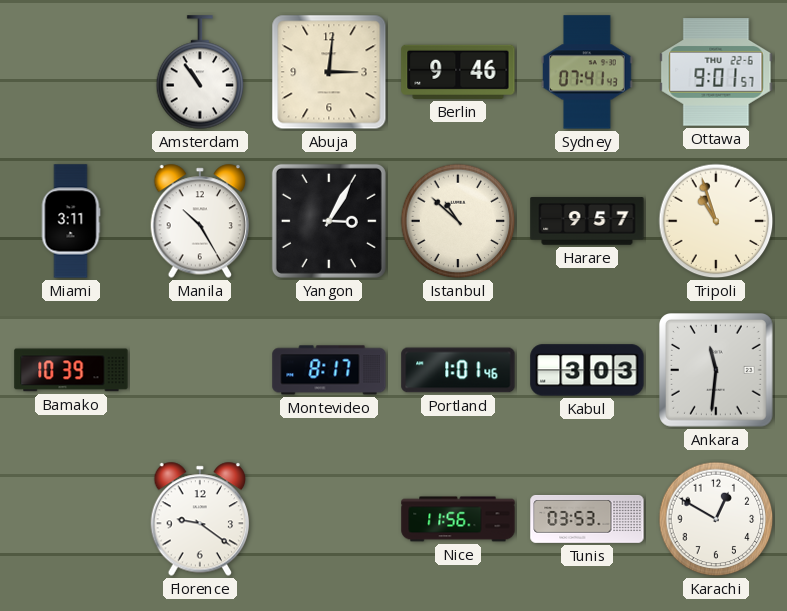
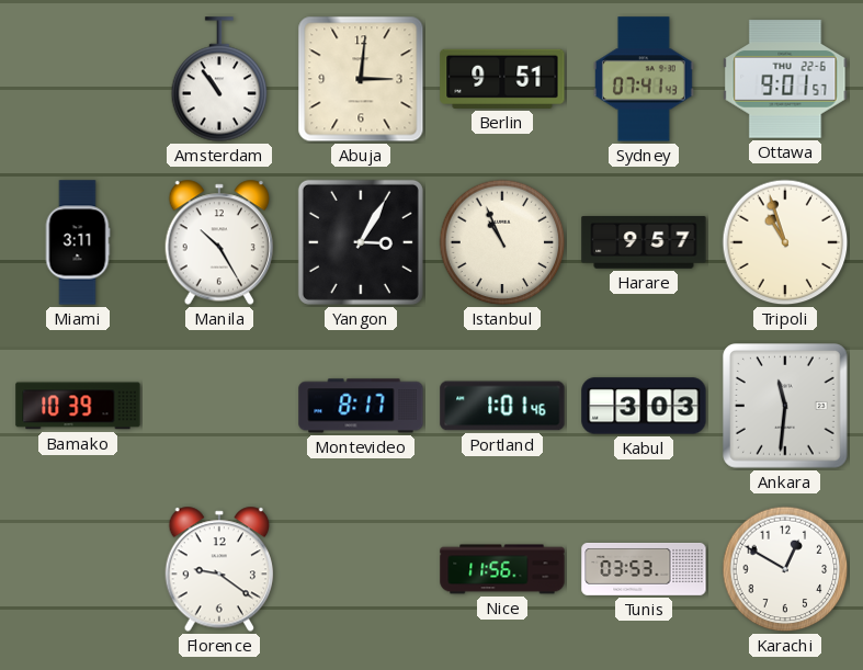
Berlin: 9:46 -> 9:51
Istanbul: 10:52 -> 10:56
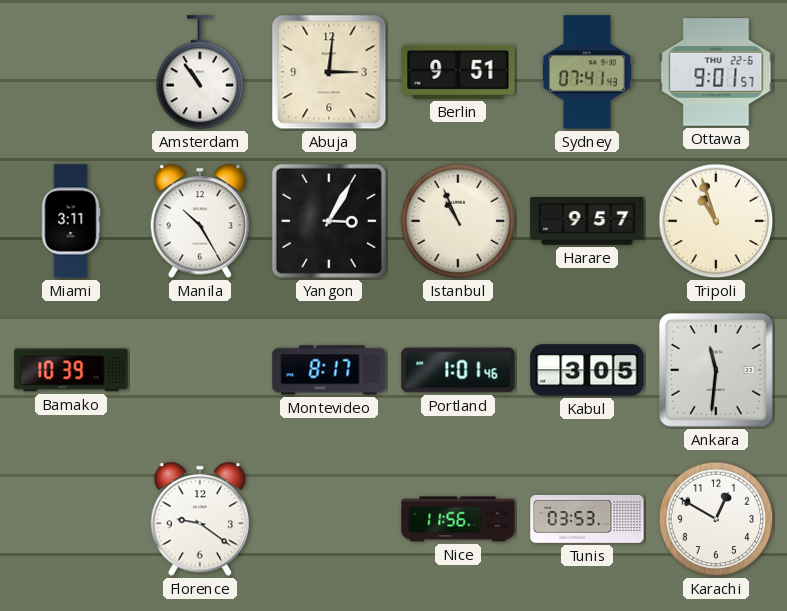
Kabul: 3:03 -> 3:05
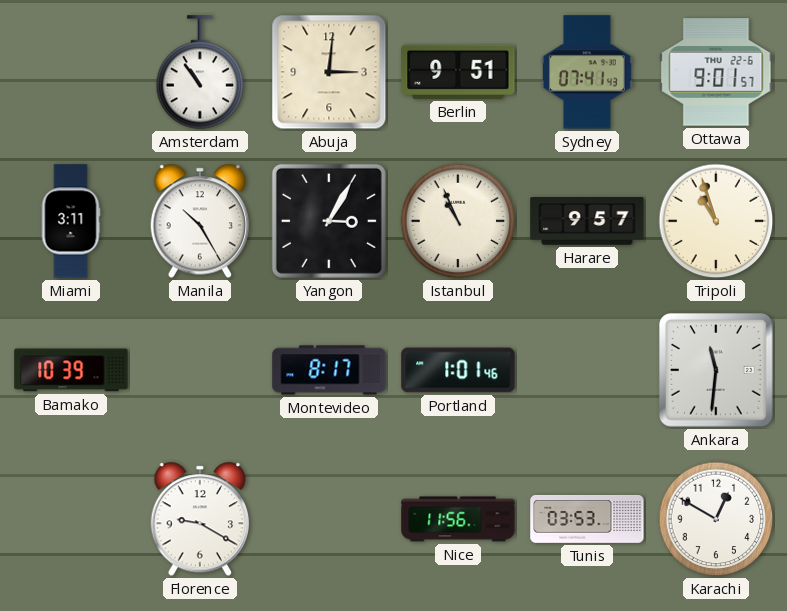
Kabul: 3:05 -> none
Florence: 9:21 -> 9:20
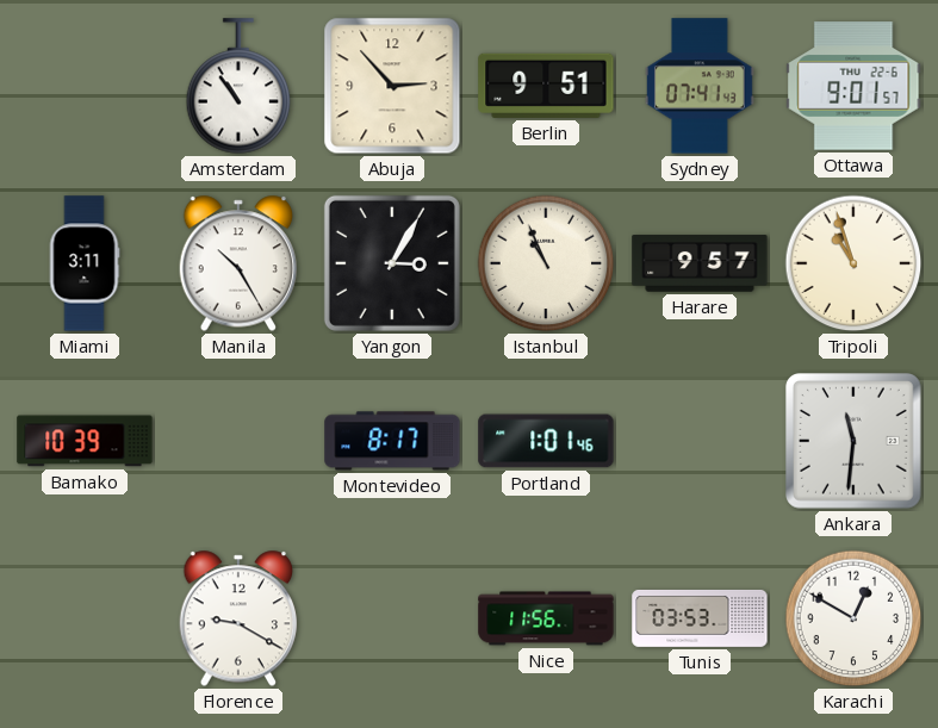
Abuja: 3:01 -> 2:53
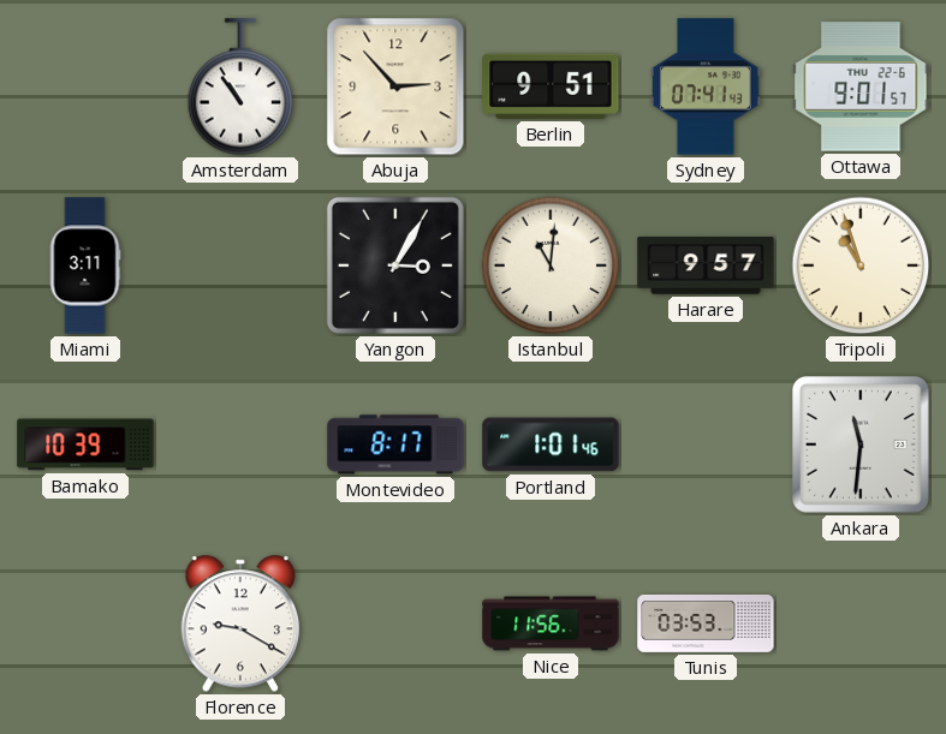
Manila: 10:25 -> none
Istanbul: 10:56 -> 11:01
Karachi: 12:50 -> none
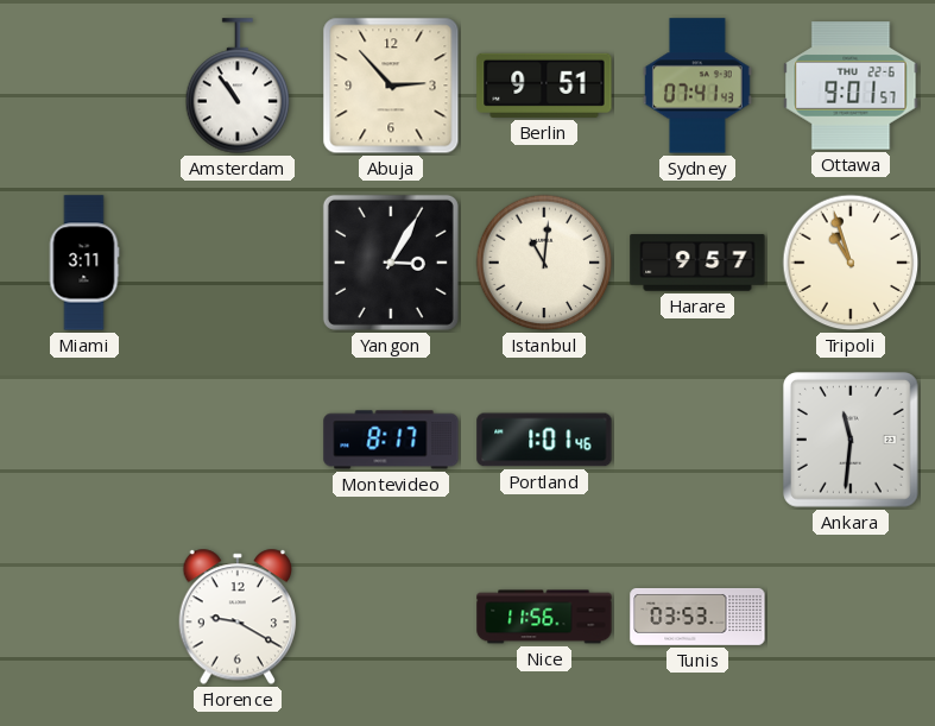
Bamako: 10:39 -> none
